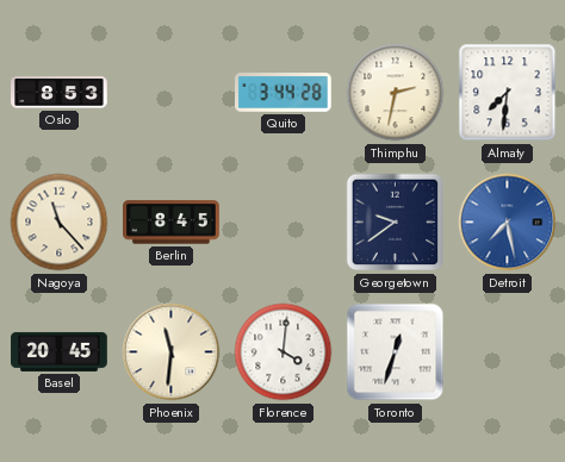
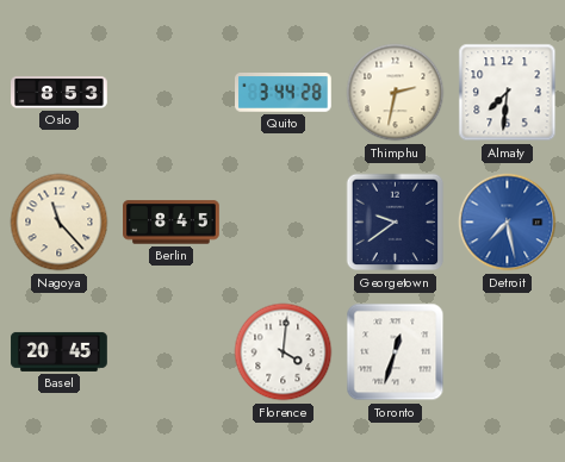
Phoenix: 11:31 -> none
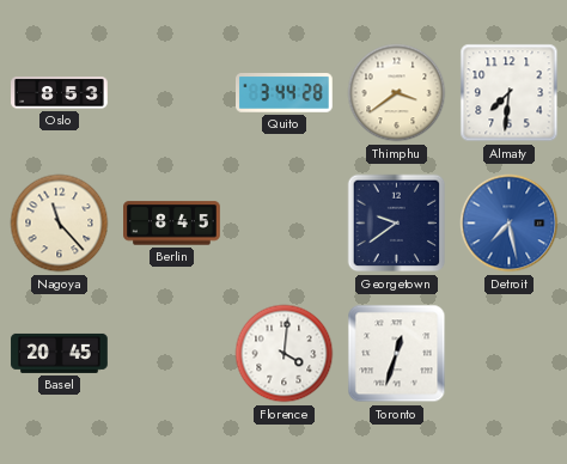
Thimphu: 2:32 -> 3:39
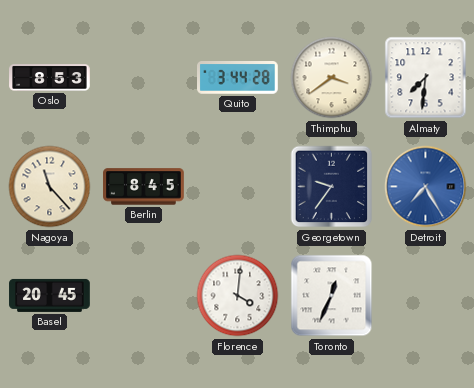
Georgetown: 9:39 -> 9:36
Detroit: 7:28 -> 7:25
Toronto: 12:33 -> 12:34
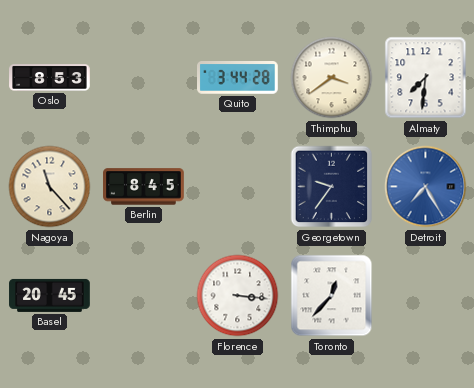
Florence: 4:01 -> 3:16
Toronto: 12:34 -> 12:37
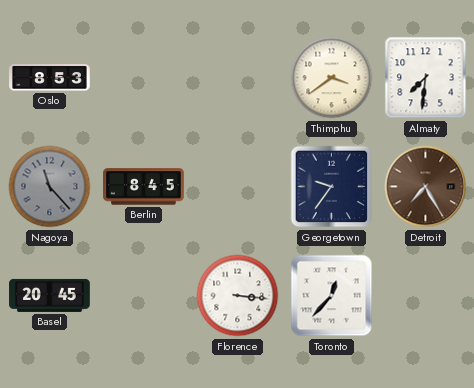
Quito: 3:44 -> none
Nagoya dial: cream -> grey
Detroit dial: blue -> brown
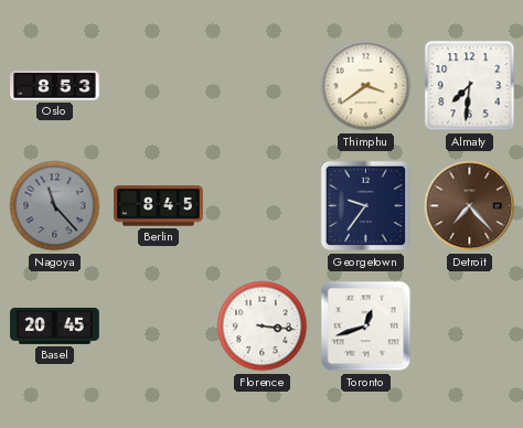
Detroit: 7:25 -> 7:23
Toronto: 12:37 -> 12:42
